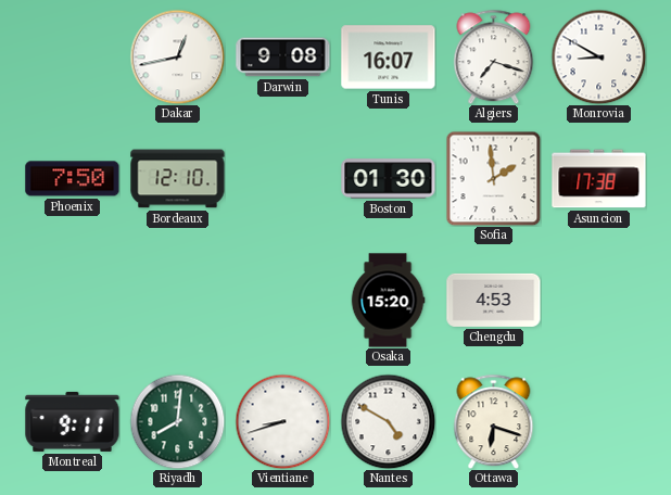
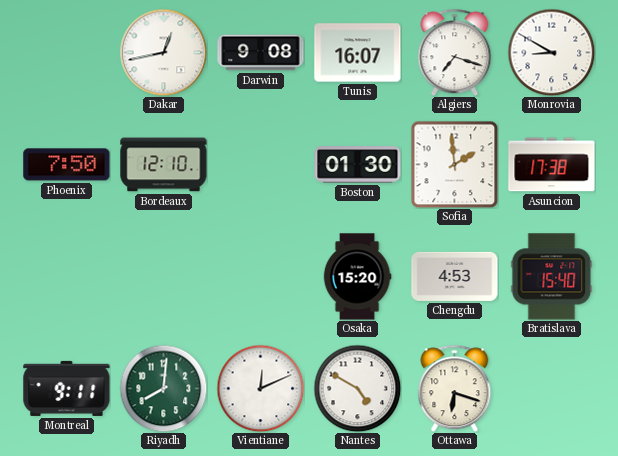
Bratislava: none -> 15:40
Vientiane: 8:42 -> 12:11
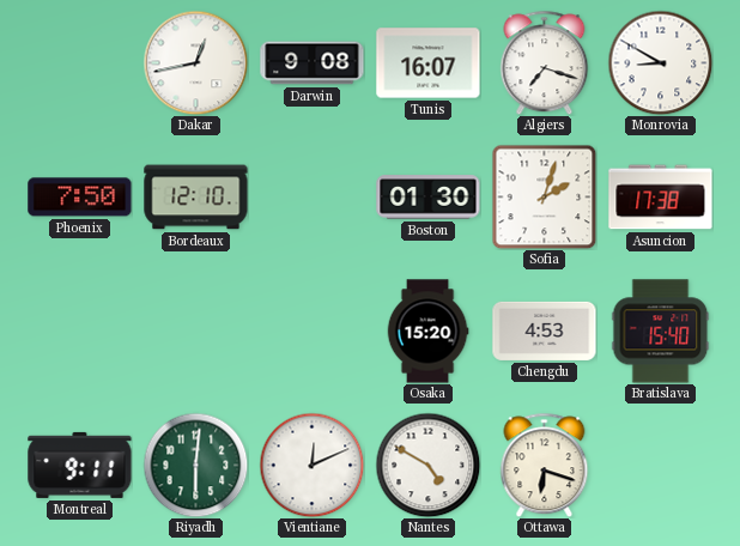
Sofia: 1:59 -> 2:03
Riyadh: 8:01 -> 6:01
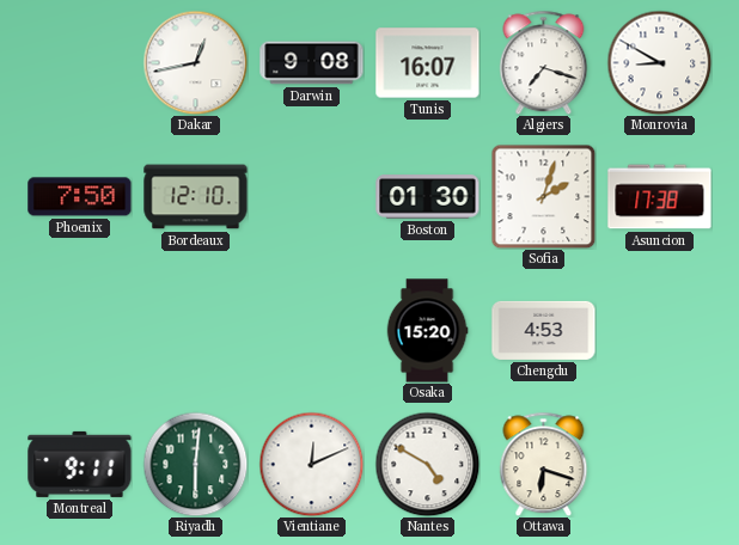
Bratislava: 15:40 -> none
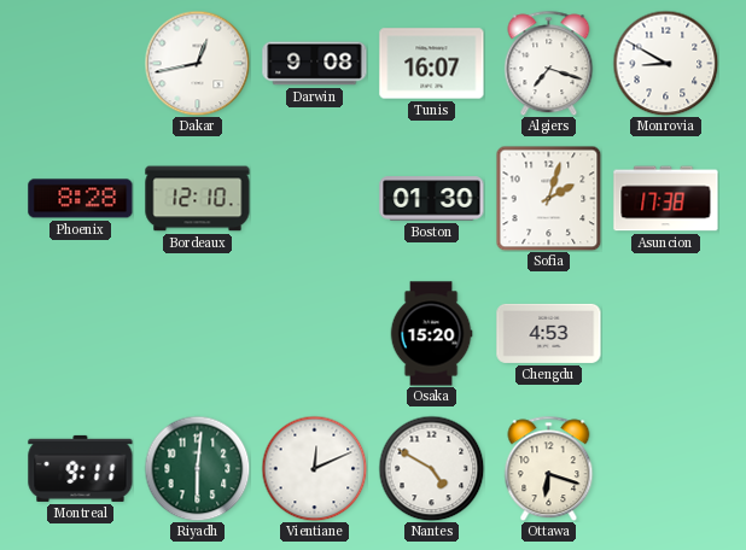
Phoenix: 7:50 -> 8:28
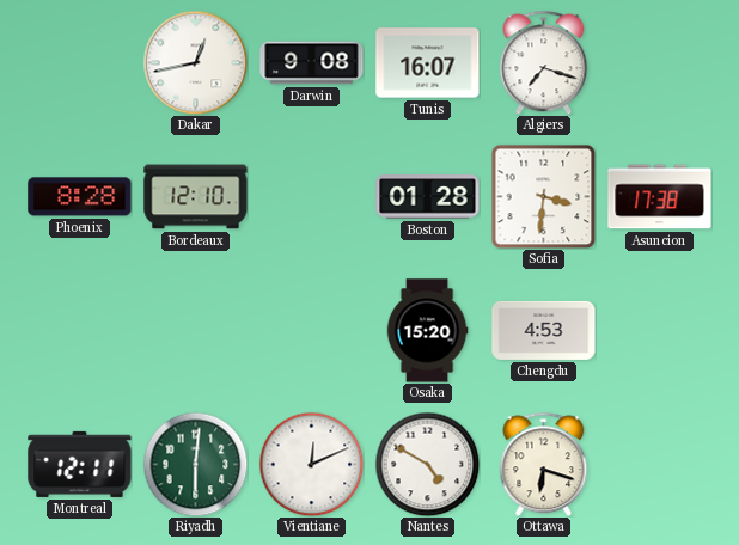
Monrovia: 8:50 -> none
Boston: 01:30 -> 01:28
Sofia: 2:03 -> 3:31
Montreal: 9:11 -> 12:11
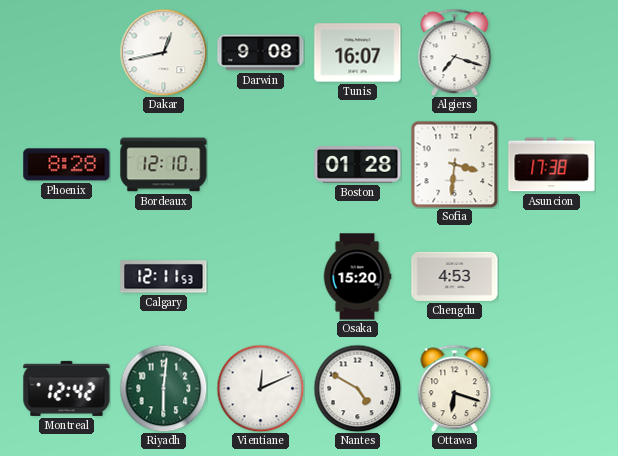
Calgary: none -> 12:11
Montreal: 12:11 -> 12:42
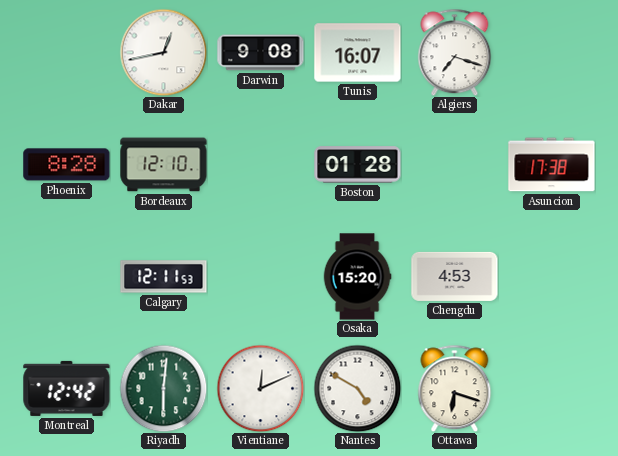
Sofia: 3:31 -> none
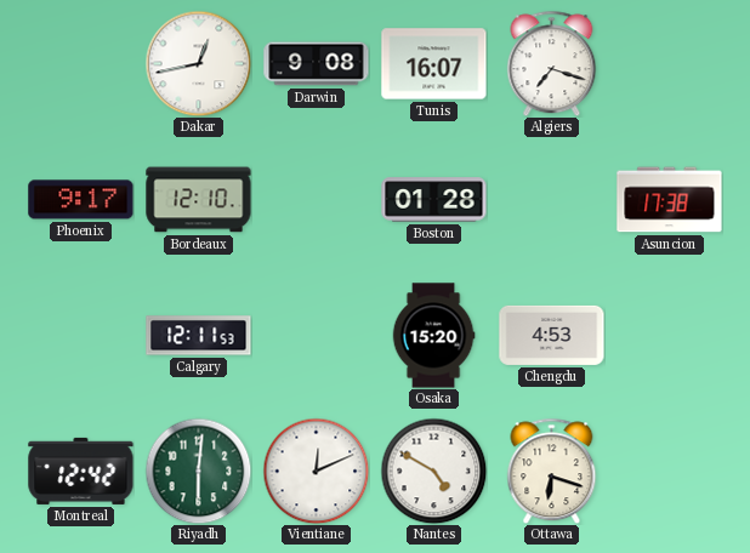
Phoenix: 8:28 -> 9:17
